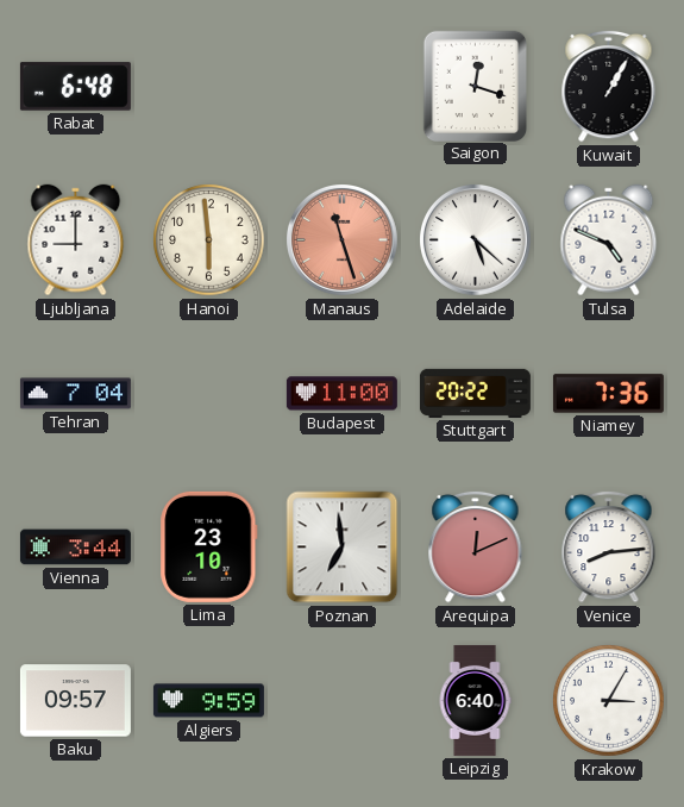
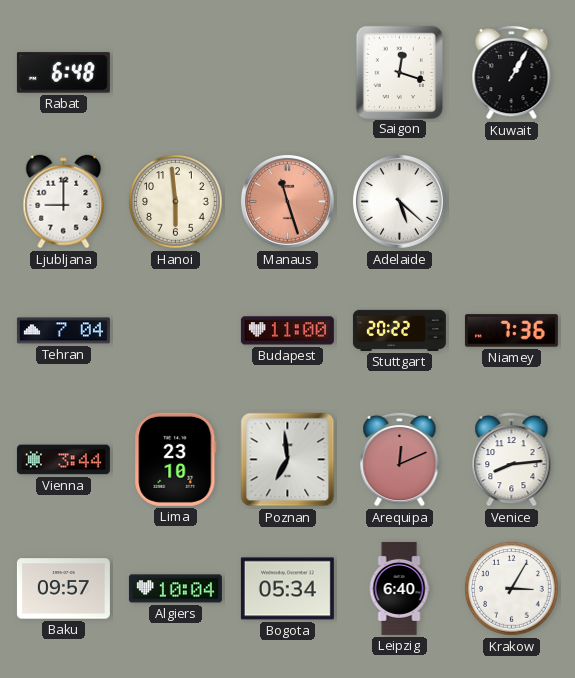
Tulsa: 4:49 -> none
Algiers: 9:59 -> 10:04
Bogota: none -> 05:34
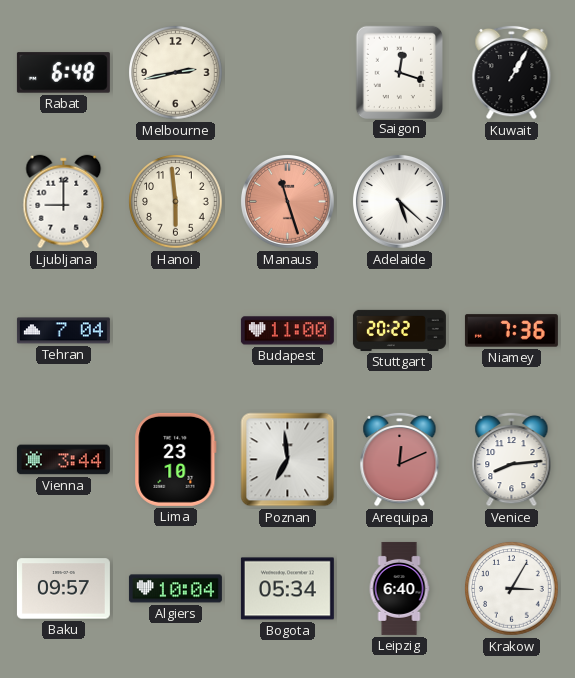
Melbourne: none -> 2:43
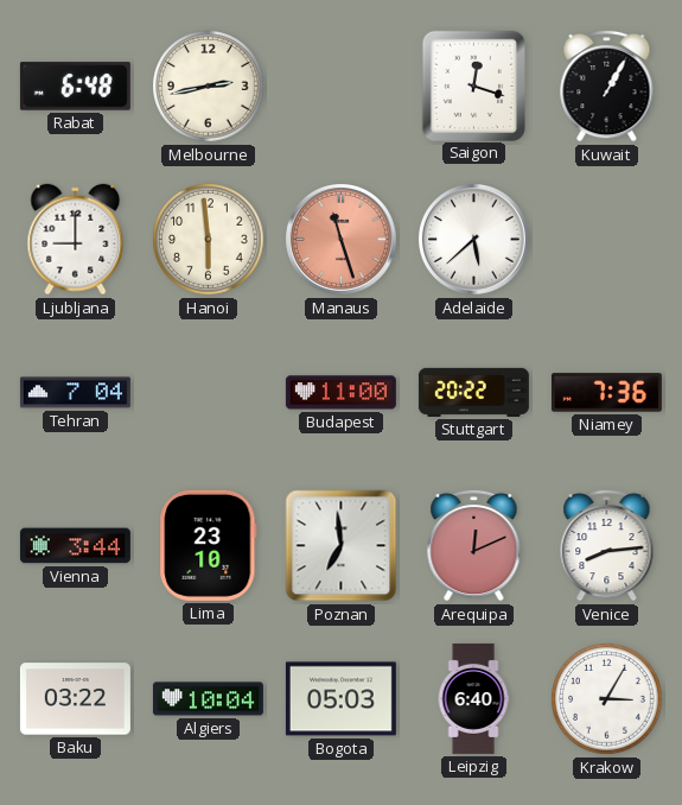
Adelaide: 5:22 -> 5:38
Baku: 09:57 -> 03:22
Bogota: 05:34 -> 05:03
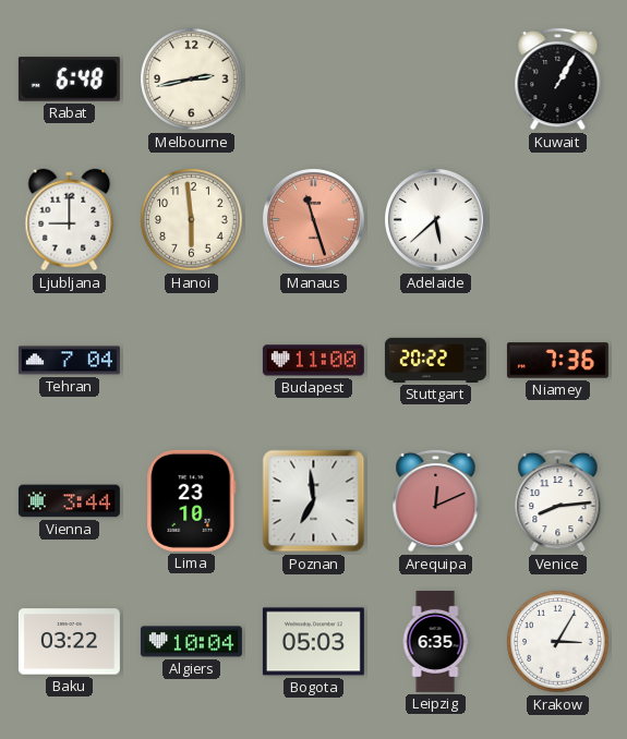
Saigon: 12:18 -> none
Leipzig: 6:40 -> 6:35
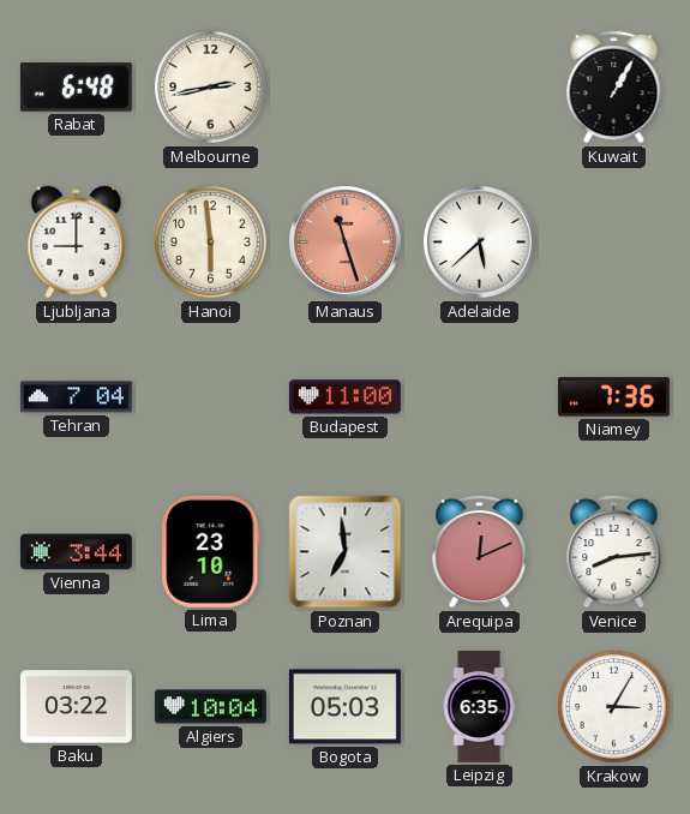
Stuttgart: 20:22 -> none
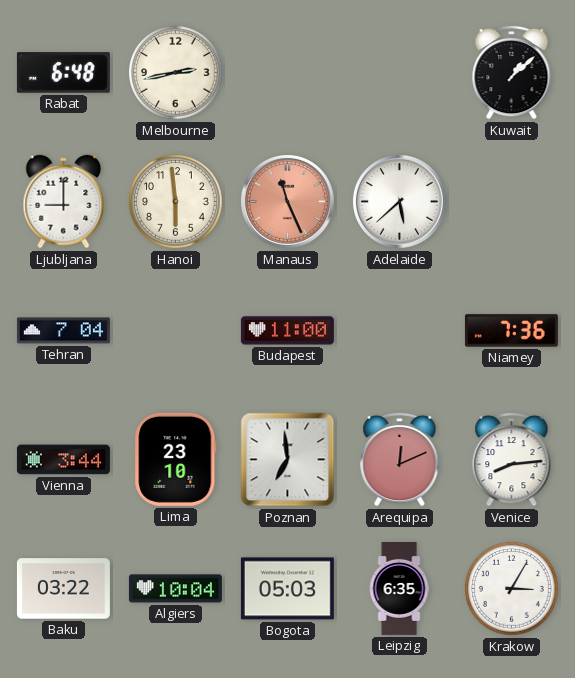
Kuwait: 1:05 -> 1:08
Manaus: 11:27 -> 11:26
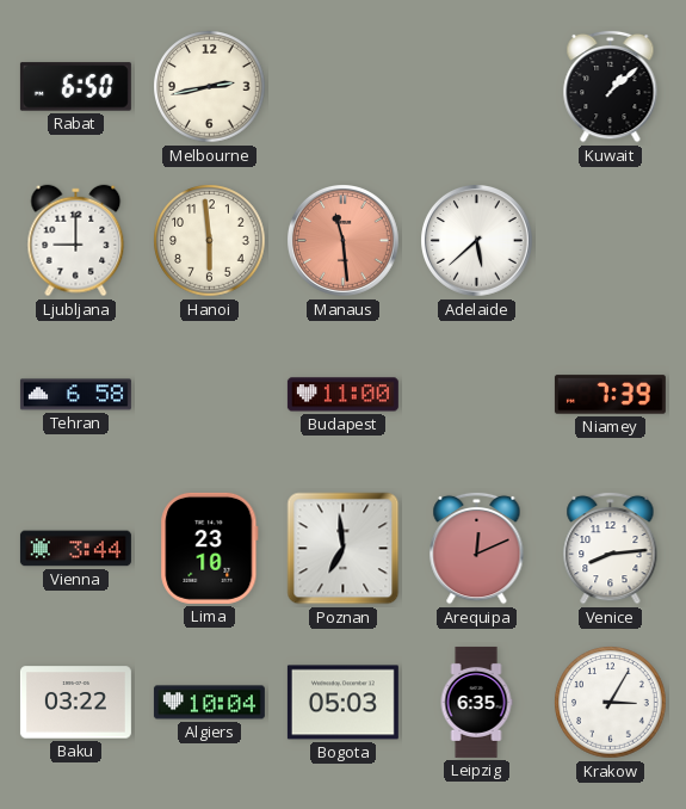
Rabat: 6:48 -> 6:50
Manaus: 11:26 -> 11:29
Tehran: 7:04 -> 6:58
Niamey: 7:36 -> 7:39
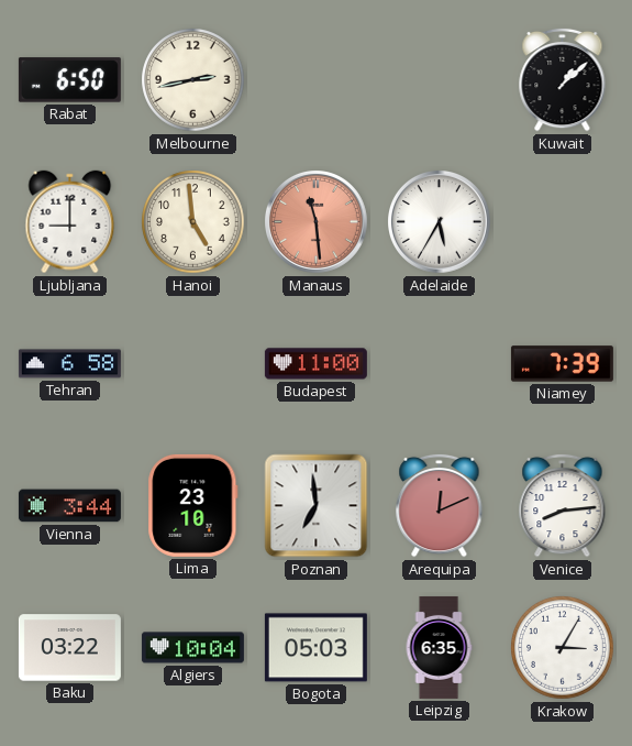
Hanoi: 5:59 -> 4:59
Adelaide: 5:38 -> 5:35
